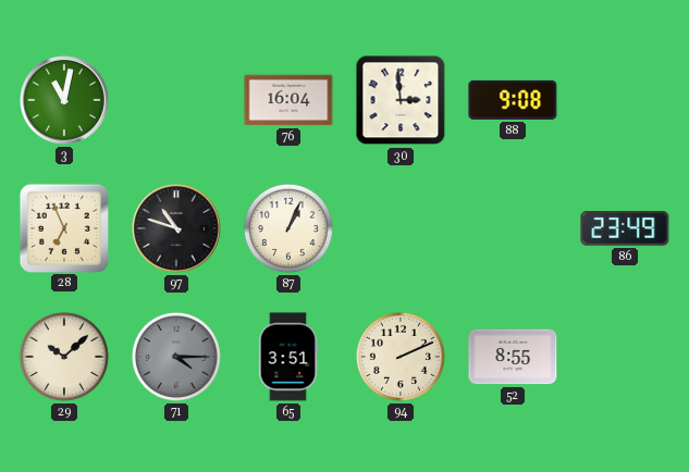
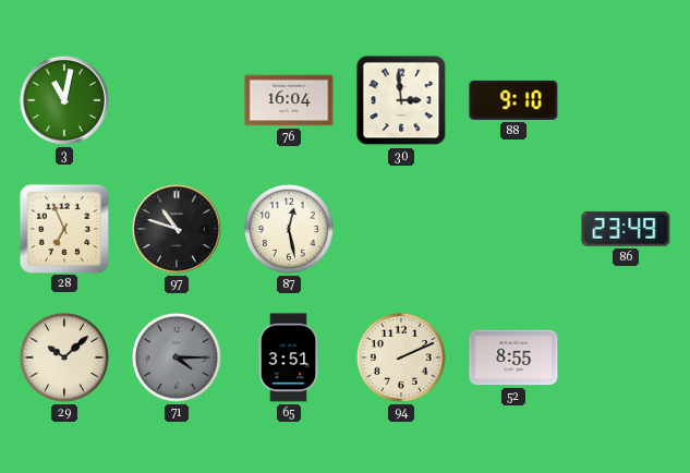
88: 9:08 -> 9:10
87: 1:04 -> 12:28
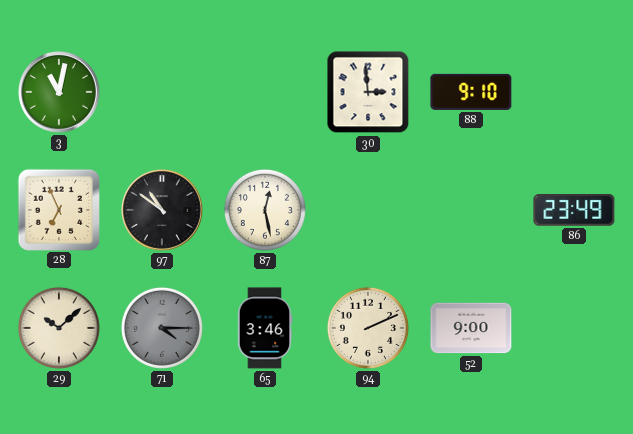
76: 16:04 -> none
97: 10:48 -> 10:51
65: 3:51 -> 3:46
52: 8:55 -> 9:00
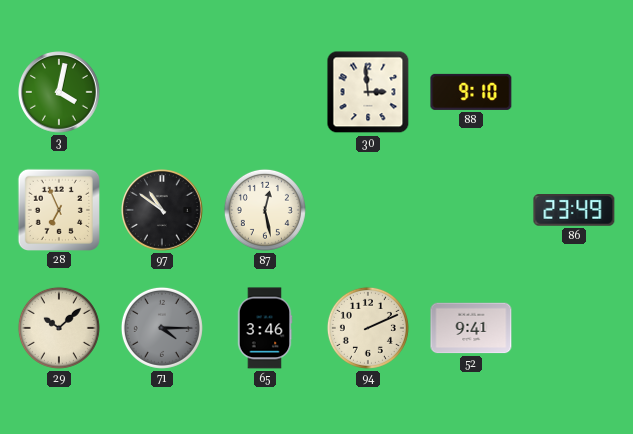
3: 11:02 -> 4:02
52: 9:00 -> 9:41
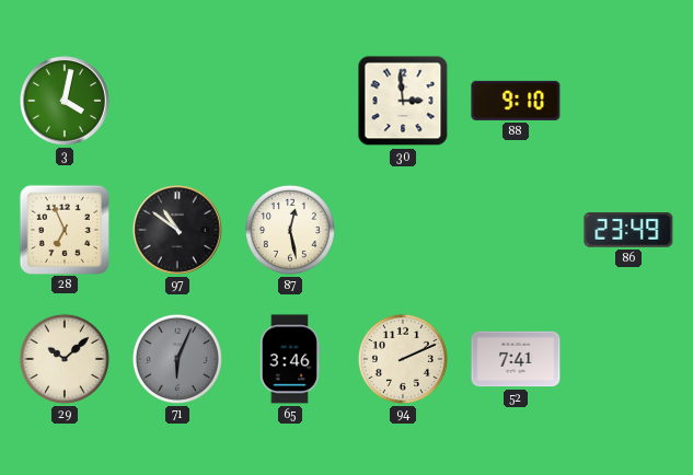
71: 4:15 -> 6:04
52: 9:41 -> 7:41
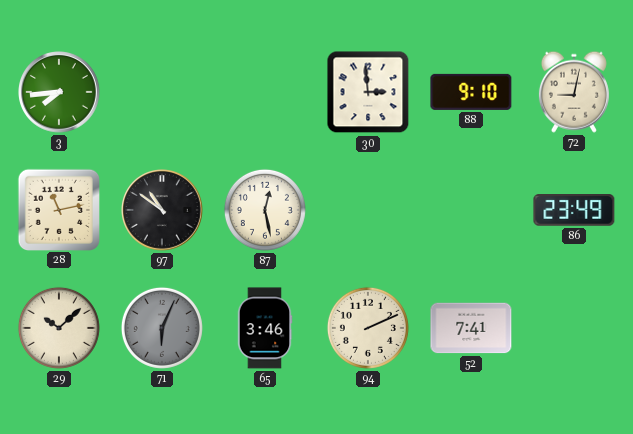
3: 4:02 -> 7:44
72: none -> 9:02
28: 6:56 -> 11:13
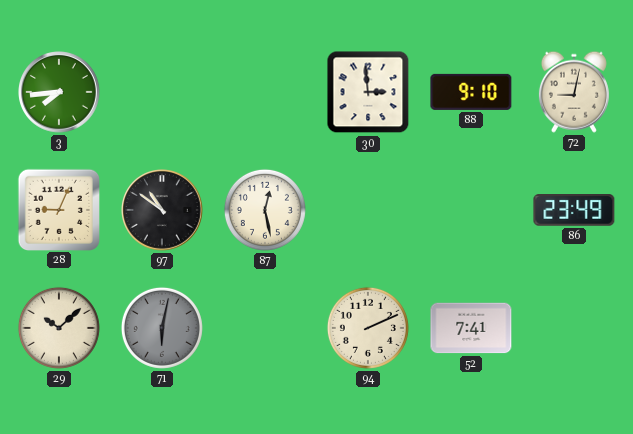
28: 11:13 -> 9:04
71: 6:04 -> 6:02
65: 3:46 -> none
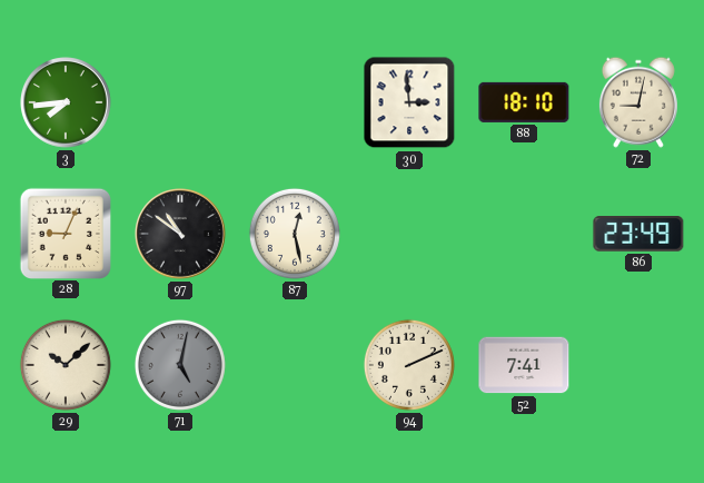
88: 9:10 -> 18:10
71: 6:02 -> 5:02
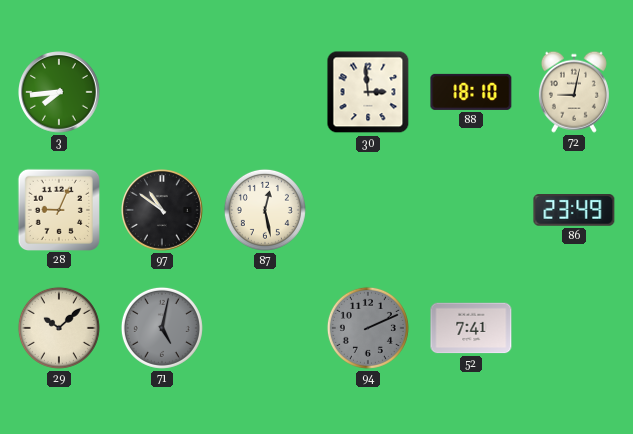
94 dial: cream -> grey
